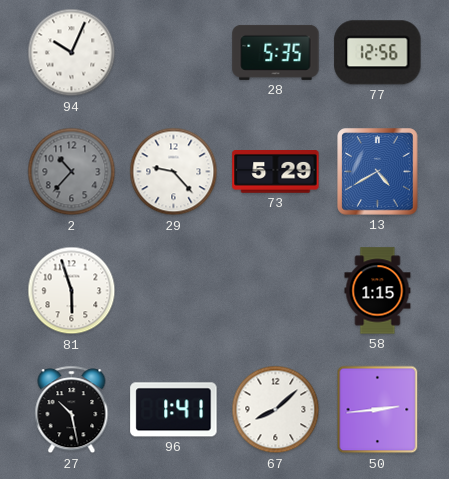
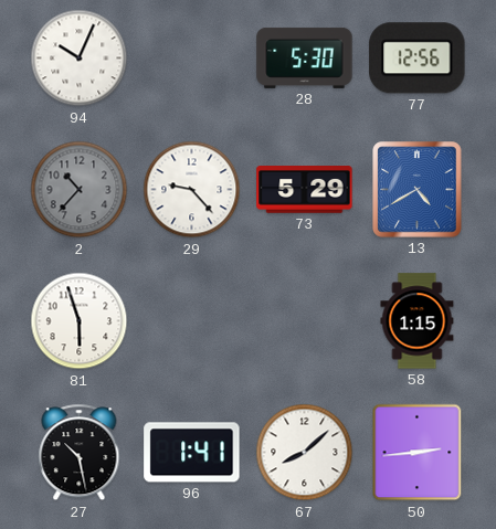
28: 5:35 -> 5:30
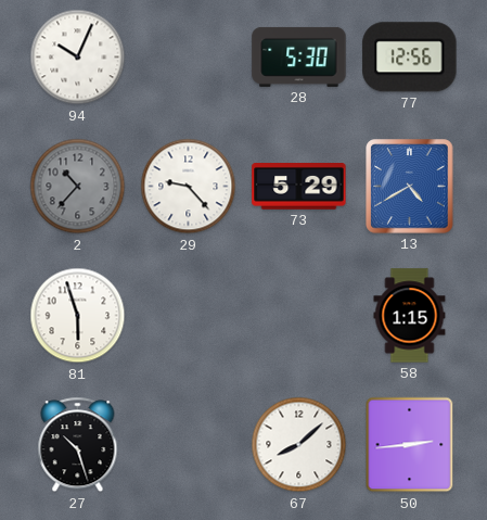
27: 10:28 -> 10:27
96: 1:41 -> none
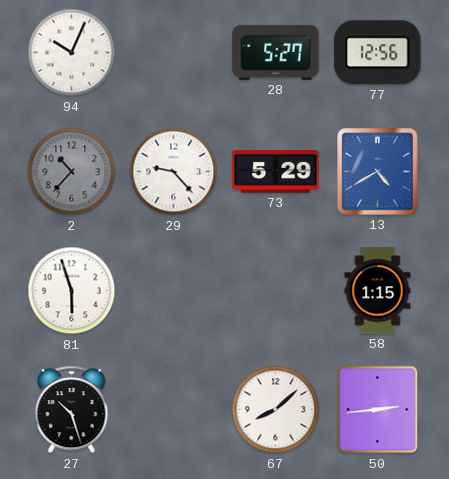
28: 5:30 -> 5:27
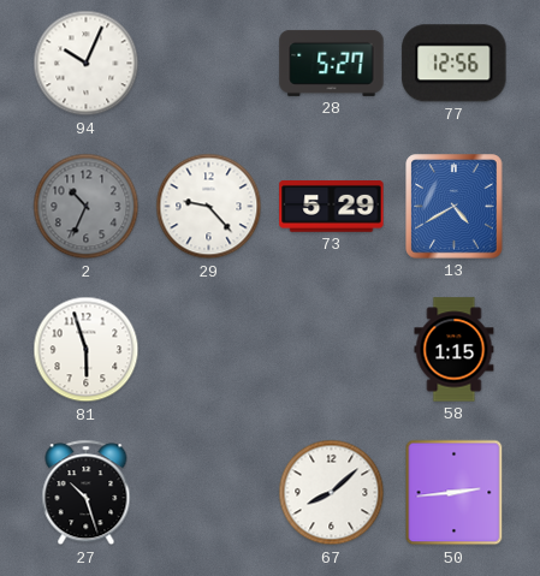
2: 10:37 -> 10:34
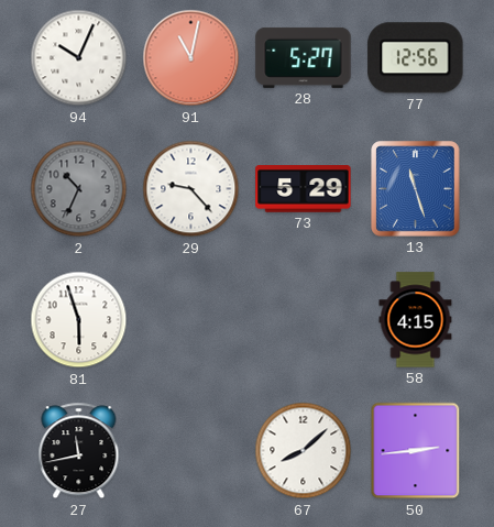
91: none -> 11:02
13: 4:40 -> 11:27
58: 1:15 -> 4:15
27: 10:27 -> 11:43
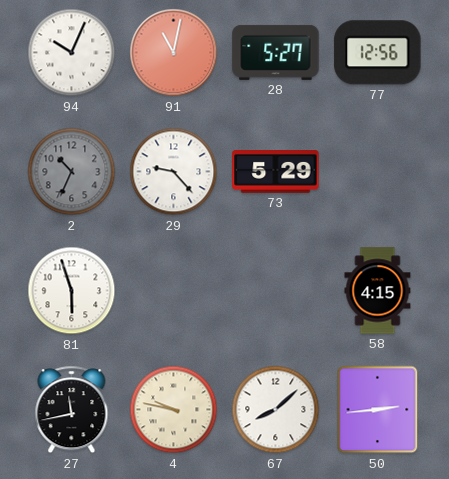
13: 11:27 -> none
4: none -> 9:47
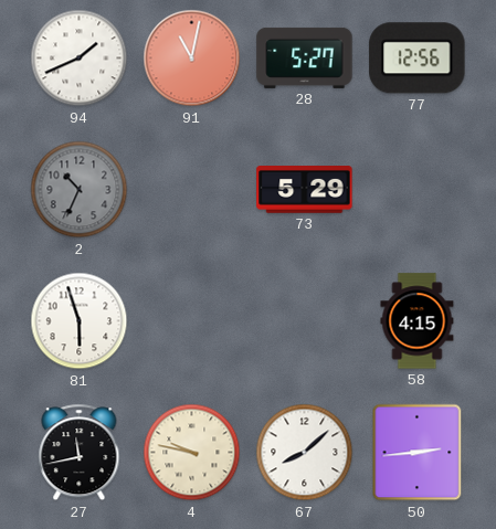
94: 10:04 -> 1:41
29: 9:23 -> none
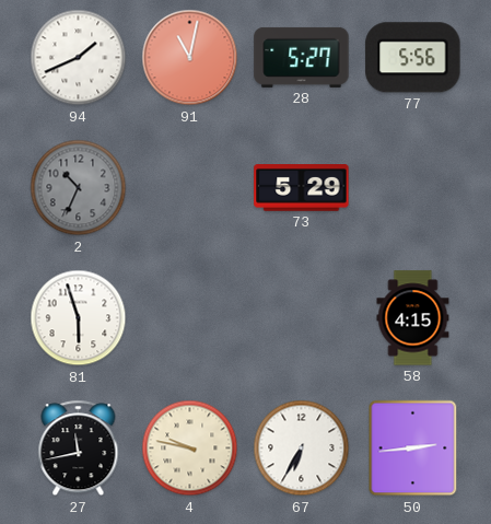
77: 12:56 -> 5:56
67: 8:08 -> 6:35
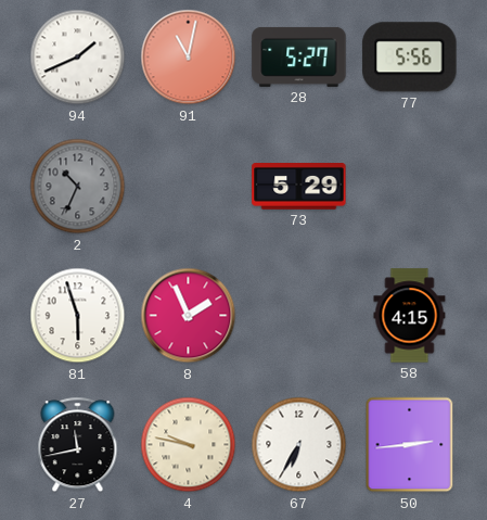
8: none -> 1:56
